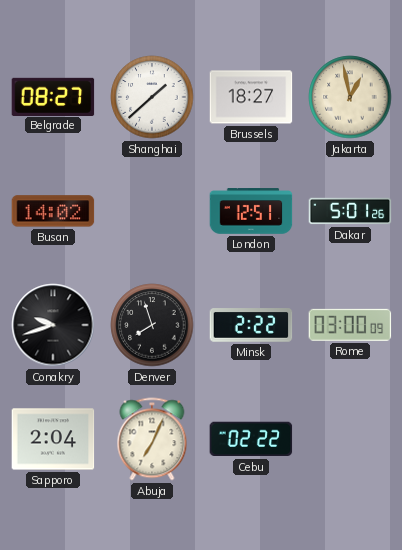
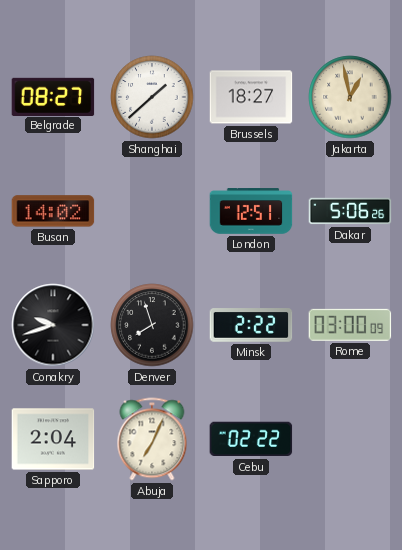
Dakar: 5:01 -> 5:06
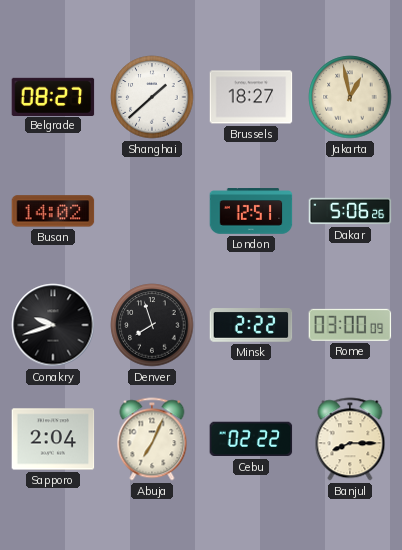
Banjul: none -> 8:15
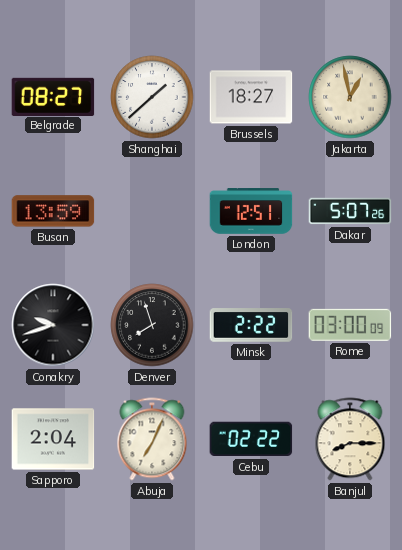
Busan: 14:02 -> 13:59
Dakar: 5:06 -> 5:07
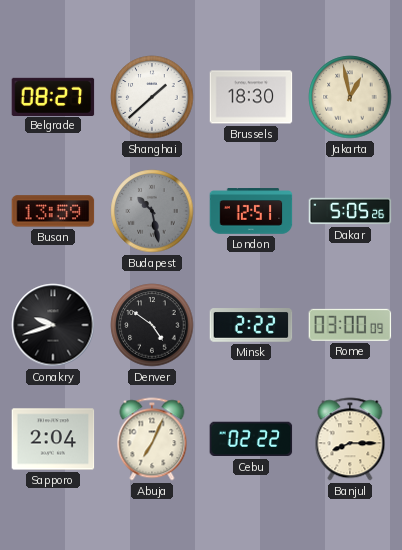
Brussels: 18:27 -> 18:30
Budapest: none -> 10:28
Dakar: 5:07 -> 5:05
Denver: 7:57 -> 4:51
